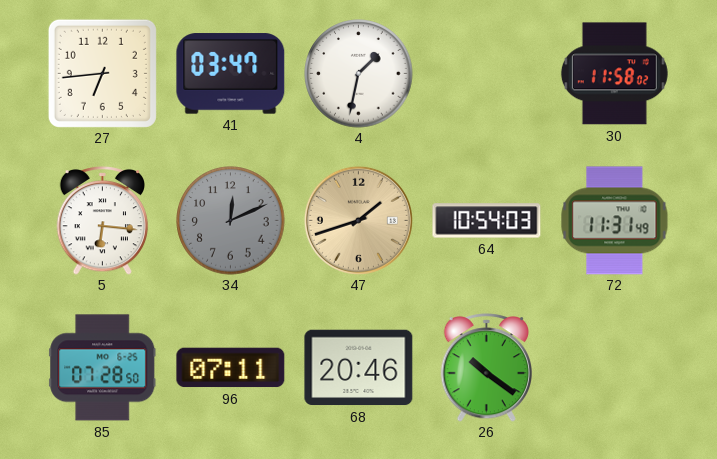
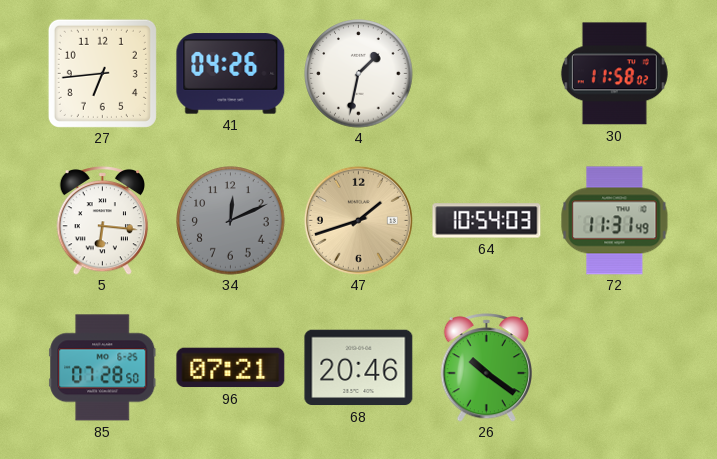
41: 03:47 -> 04:26
96: 07:11 -> 07:21
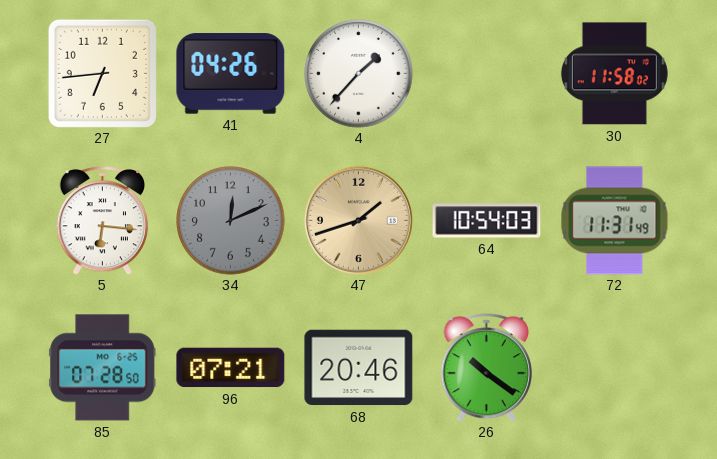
4: 1:32 -> 1:37
